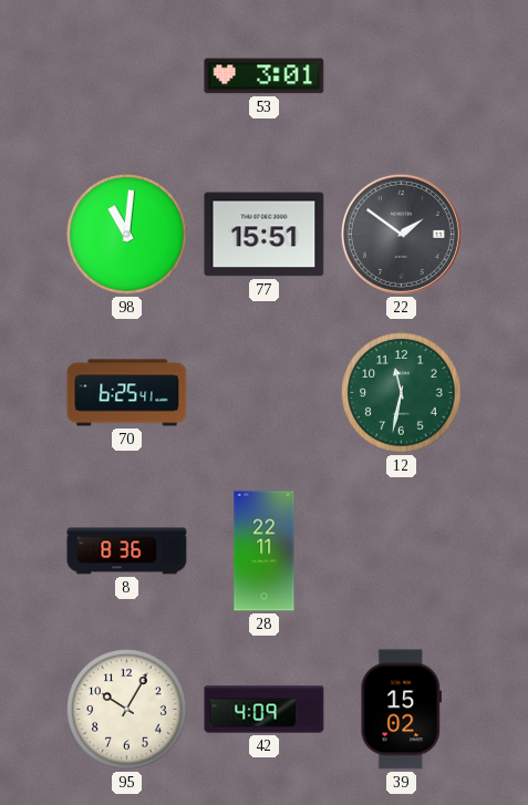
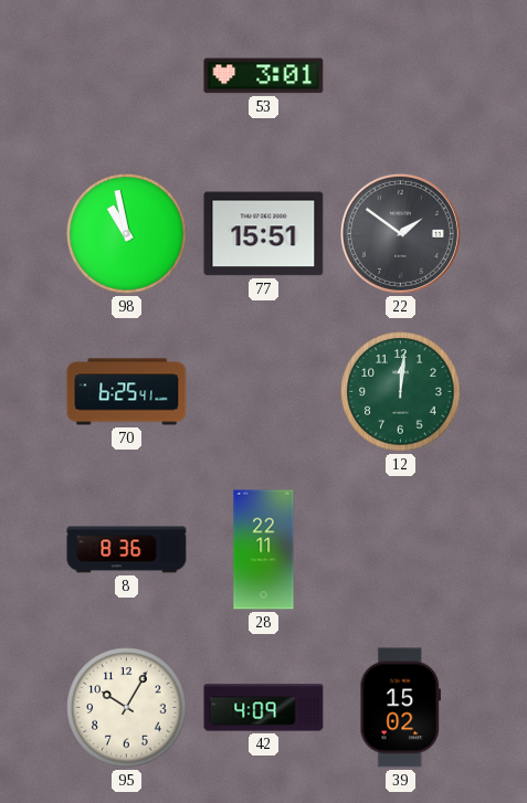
98: 11:01 -> 10:58
12: 11:32 -> 12:01
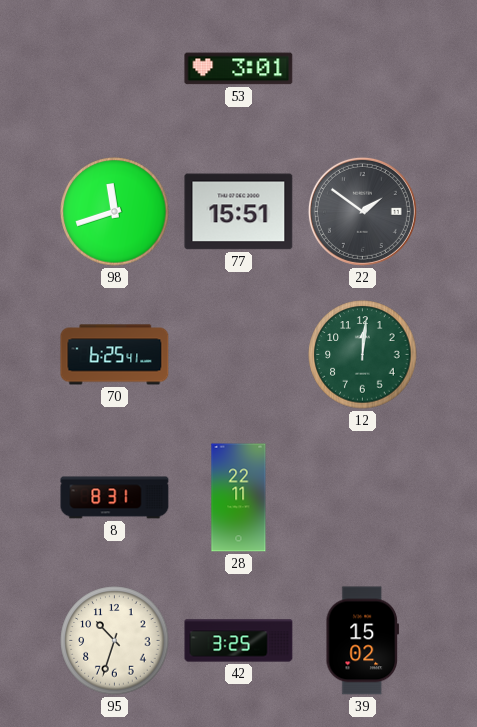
98: 10:58 -> 11:42
8: 8:36 -> 8:31
95: 10:05 -> 10:33
42: 4:09 -> 3:25
